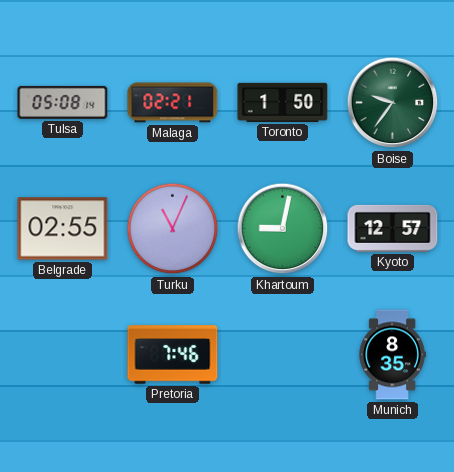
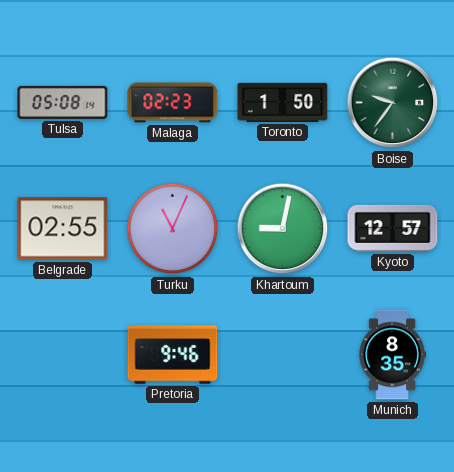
Malaga: 02:21 -> 02:23
Pretoria: 7:46 -> 9:46
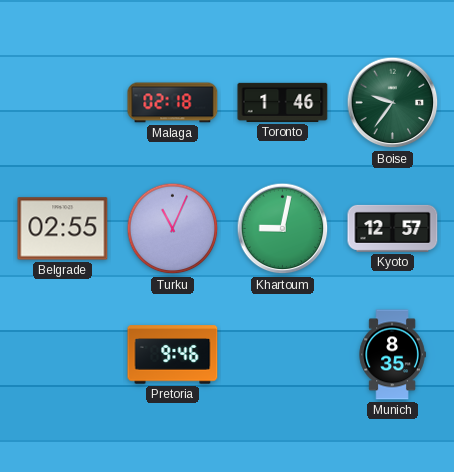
Tulsa: 05:08 -> none
Malaga: 02:23 -> 02:18
Toronto: 1:50 -> 1:46
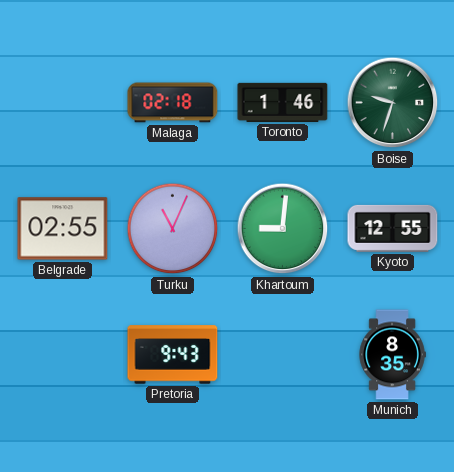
Boise: 9:36 -> 9:33
Khartoum: 9:02 -> 9:01
Kyoto: 12:57 -> 12:55
Pretoria: 9:46 -> 9:43
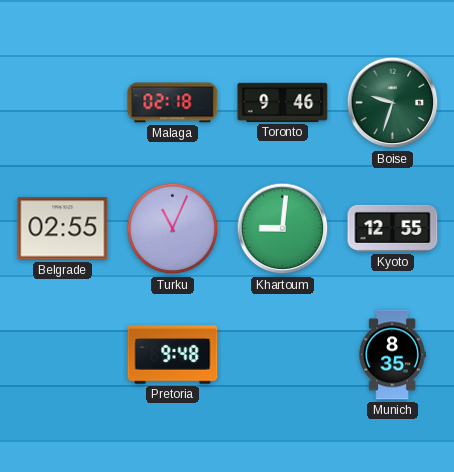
Toronto: 1:46 -> 9:46
Pretoria: 9:43 -> 9:48
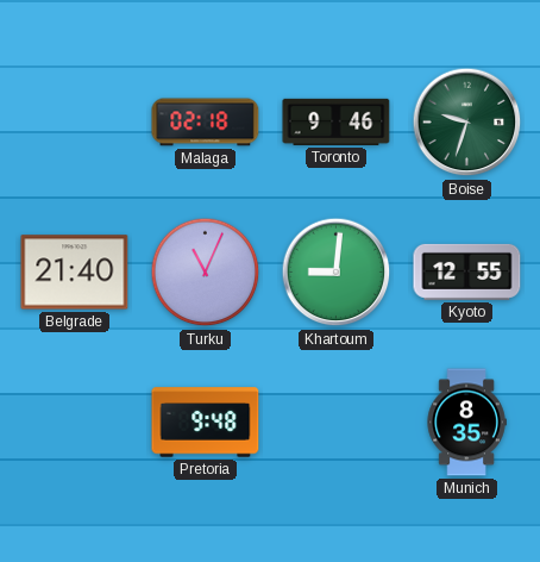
Belgrade: 02:55 -> 21:40
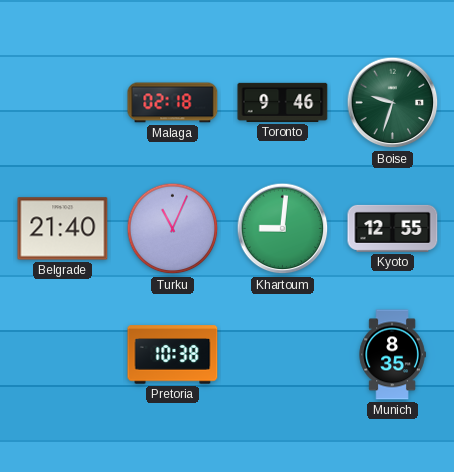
Pretoria: 9:48 -> 10:38
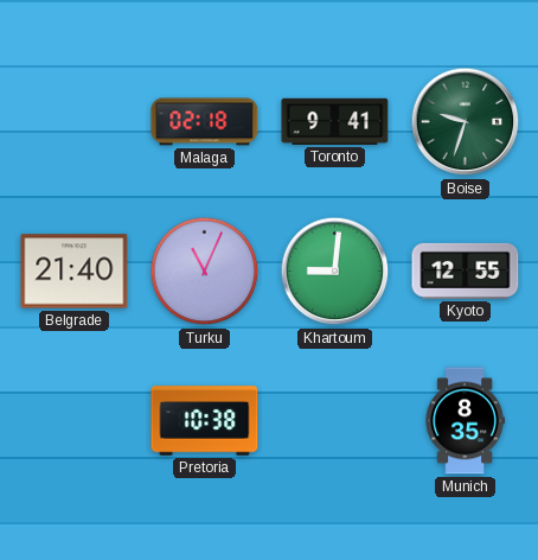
Toronto: 9:46 -> 9:41
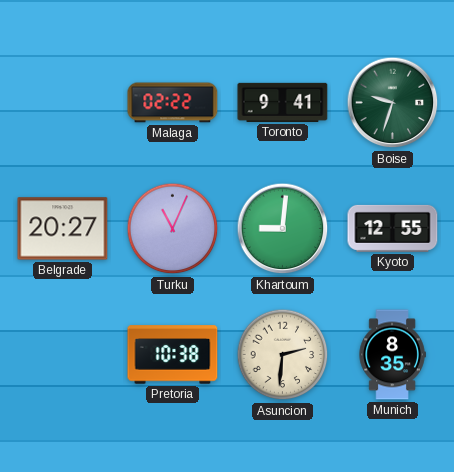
Malaga: 02:18 -> 02:22
Belgrade: 21:40 -> 20:27
Asuncion: none -> 2:31
